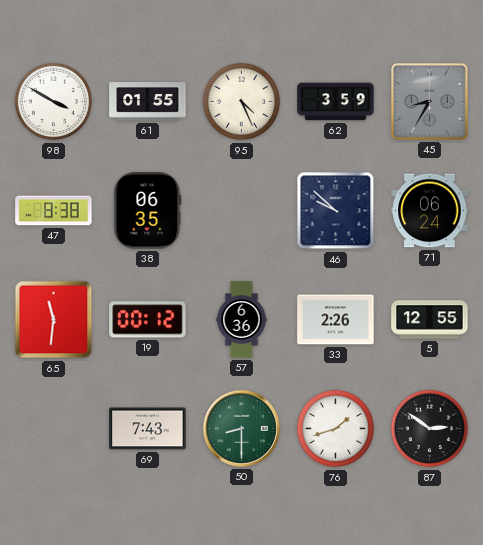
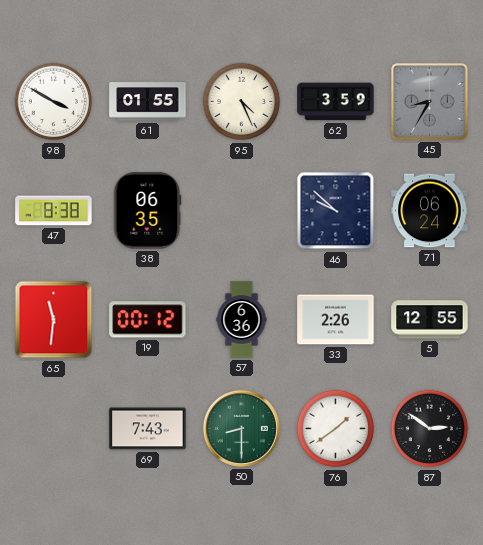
76: 1:42 -> 1:39
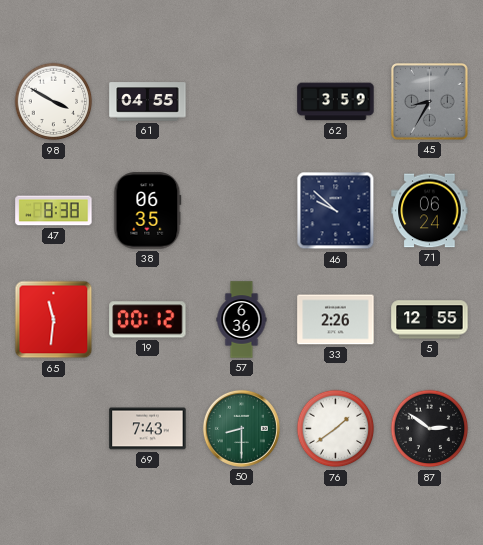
61: 01:55 -> 04:55
95: 4:26 -> none
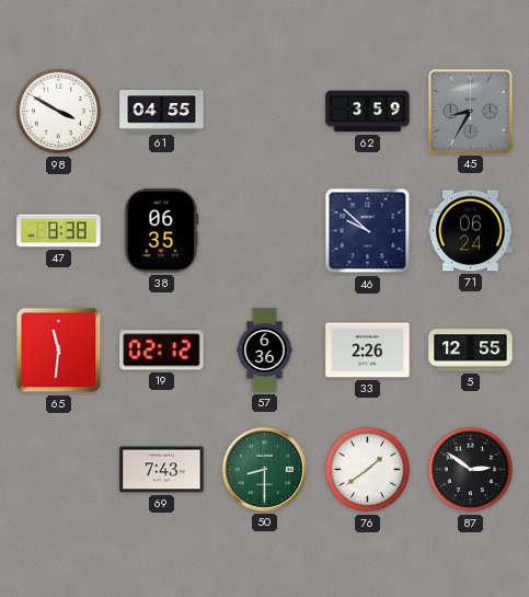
19: 00:12 -> 02:12
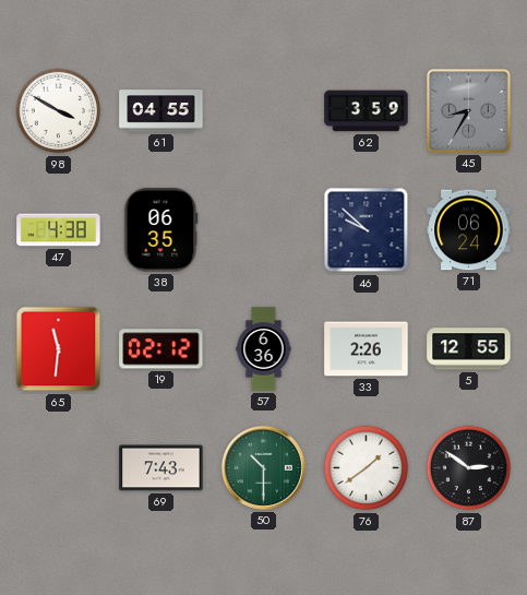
47: 8:38 -> 4:38
50: 8:30 -> 10:30
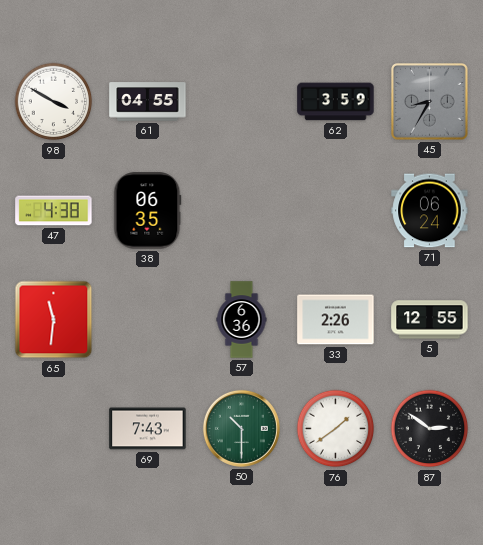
46: 9:52 -> none
19: 02:12 -> none
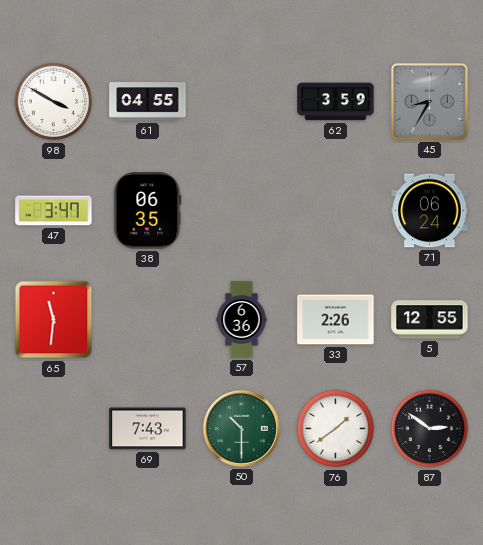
47: 4:38 -> 3:47
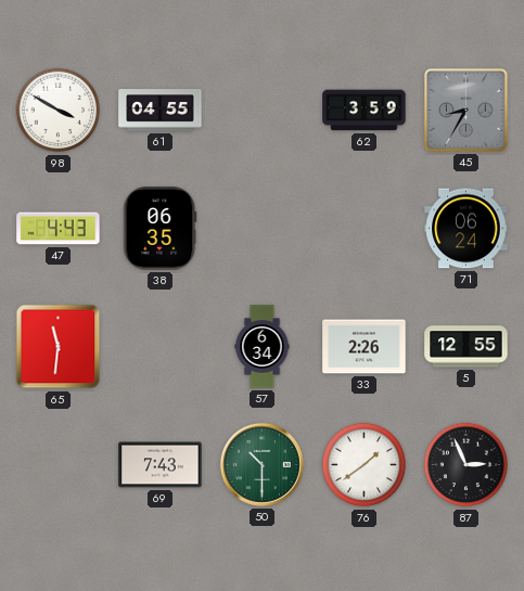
47: 3:47 -> 4:43
57: 6:36 -> 6:34
87: 2:51 -> 2:56
